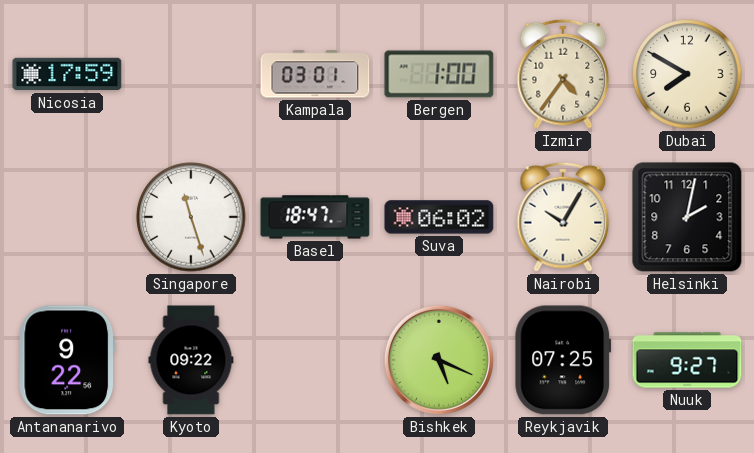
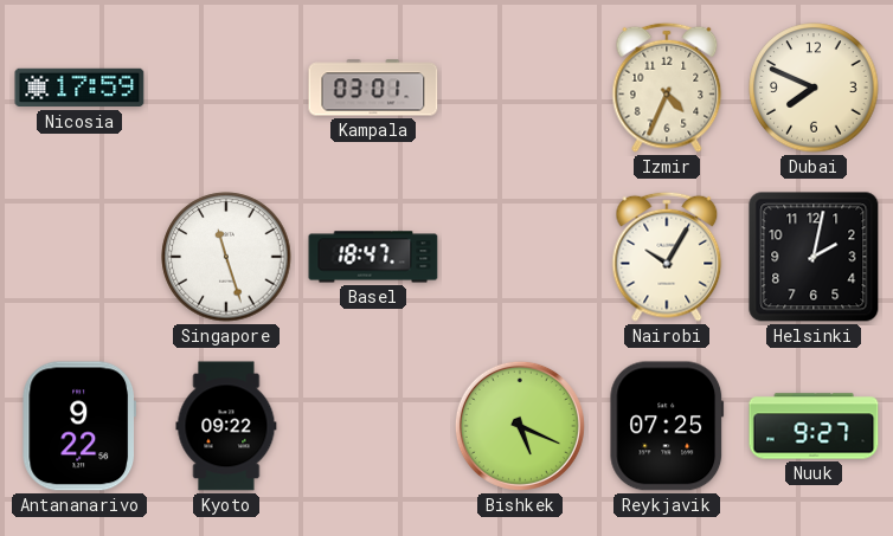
Bergen: 1:00 -> none
Izmir: 4:36 -> 4:34
Dubai: 7:50 -> 7:49
Suva: 06:02 -> none
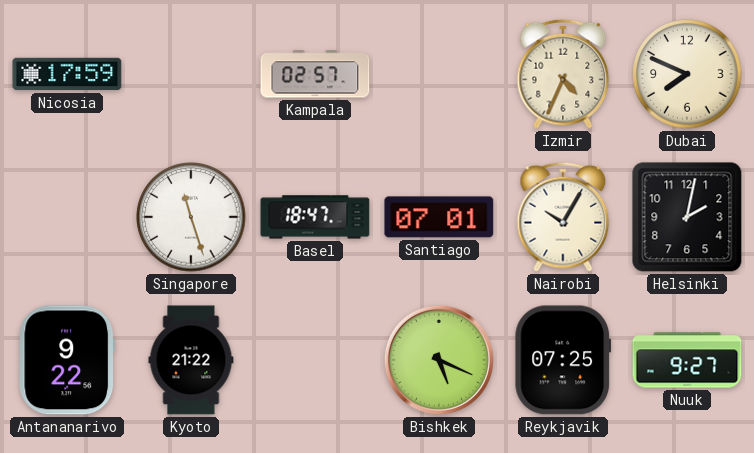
Kampala: 03:01 -> 02:57
Santiago: none -> 07:01
Kyoto: 09:22 -> 21:22
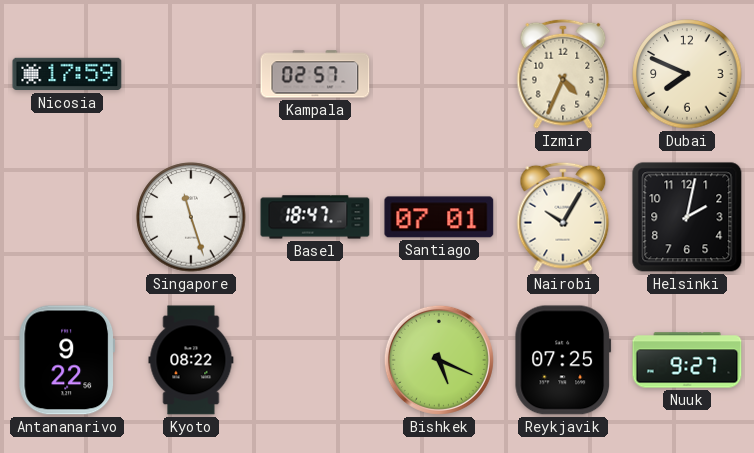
Kyoto: 21:22 -> 08:22
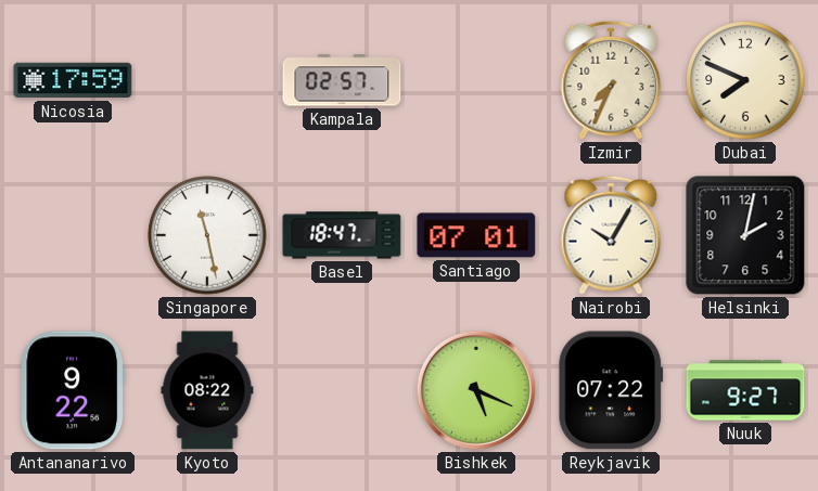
Izmir: 4:34 -> 7:34
Singapore: 11:27 -> 11:28
Reykjavik: 07:25 -> 07:22
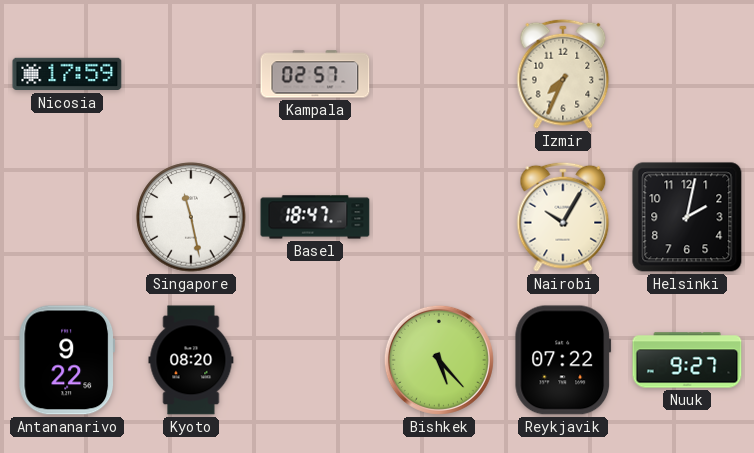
Dubai: 7:49 -> none
Santiago: 07:01 -> none
Kyoto: 08:22 -> 08:20
Bishkek: 5:19 -> 5:23
